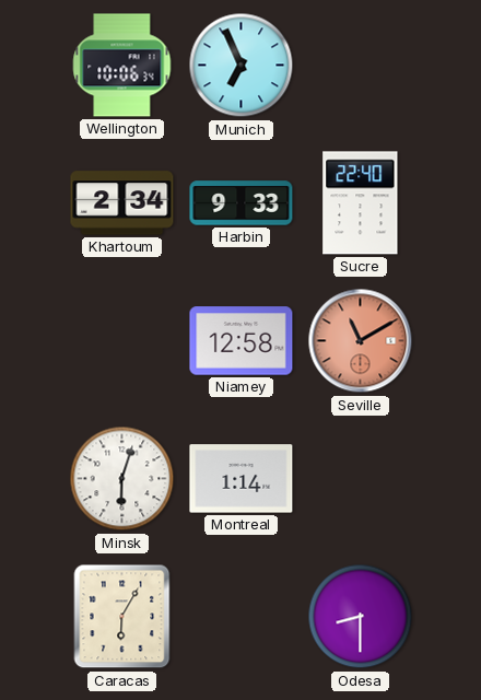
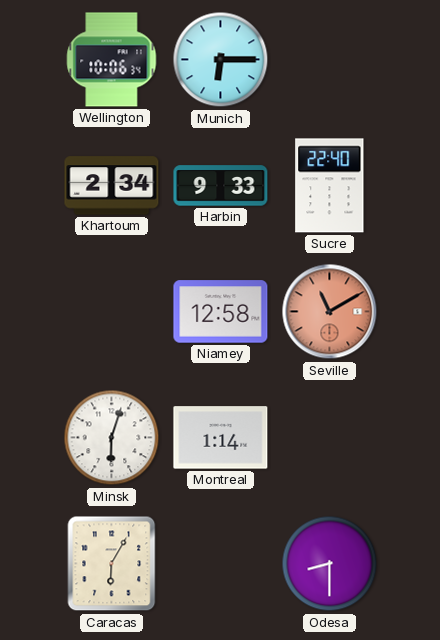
Munich: 6:56 -> 6:15
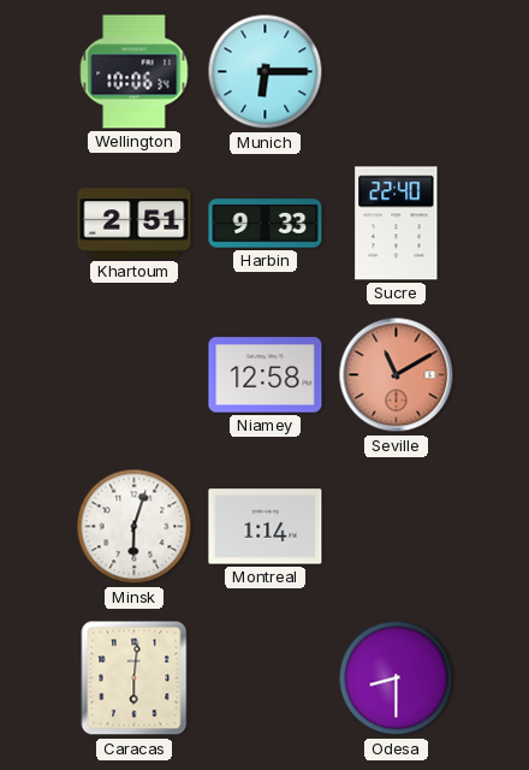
Khartoum: 2:34 -> 2:51
Caracas: 6:05 -> 6:01
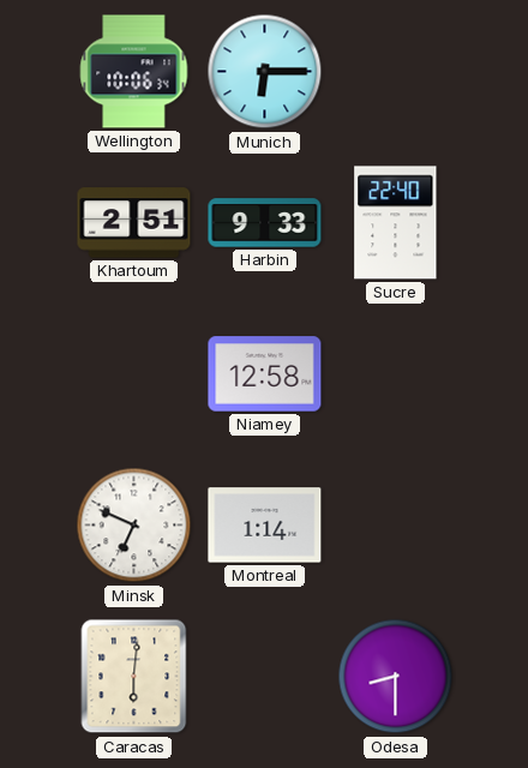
Seville: 11:10 -> none
Minsk: 6:03 -> 6:49
